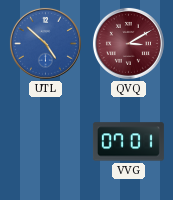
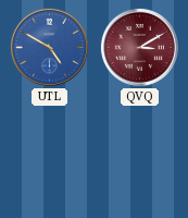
UTL: 4:52 -> 4:50
VVG: 07:01 -> none
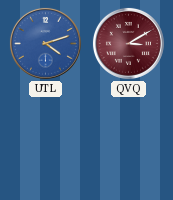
UTL: 4:50 -> 4:12
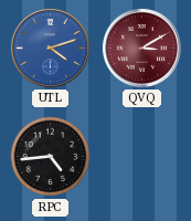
RPC: none -> 4:44
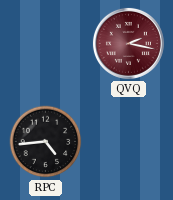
UTL: 4:12 -> none
QVQ: 3:10 -> 2:17
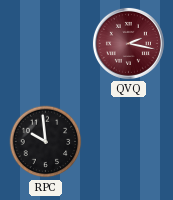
RPC: 4:44 -> 9:59
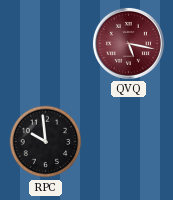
QVQ: 2:17 -> 5:17
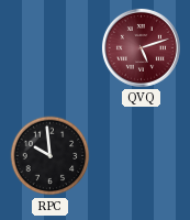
QVQ: 5:17 -> 5:12
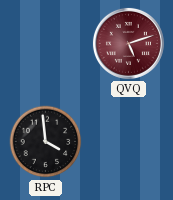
RPC: 9:59 -> 3:59
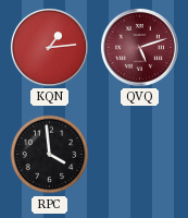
KQN: none -> 1:14
